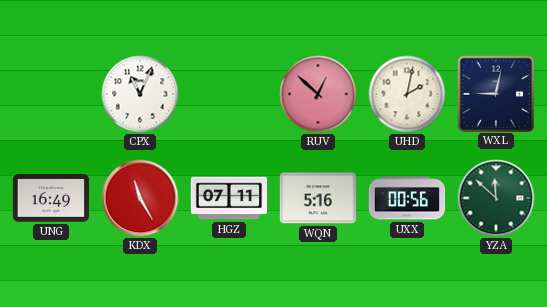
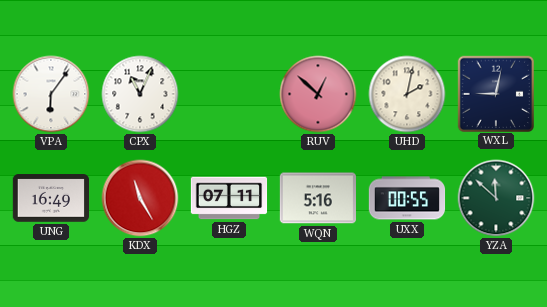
VPA: none -> 6:06
UXX: 00:56 -> 00:55
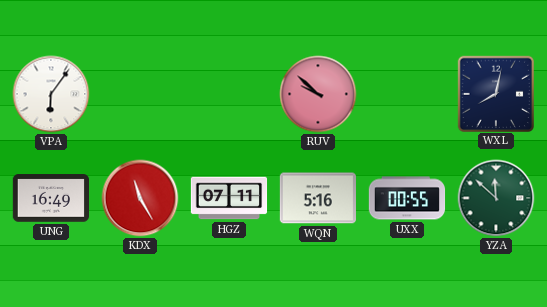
CPX: 11:04 -> none
RUV: 12:52 -> 9:52
UHD: 2:02 -> none
WXL: 9:02 -> 8:02
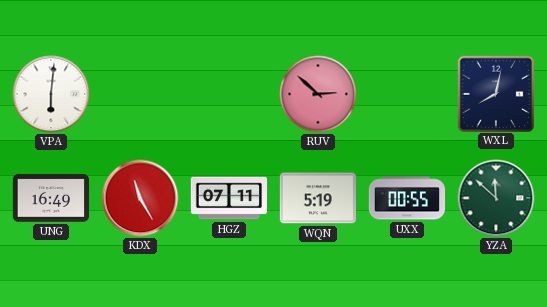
VPA: 6:06 -> 6:01
RUV: 9:52 -> 2:52
WQN: 5:16 -> 5:19
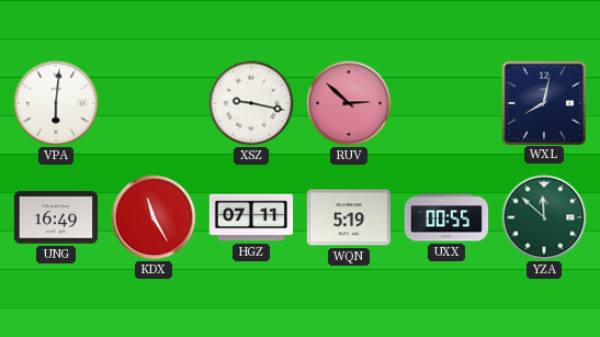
XSZ: none -> 9:17
